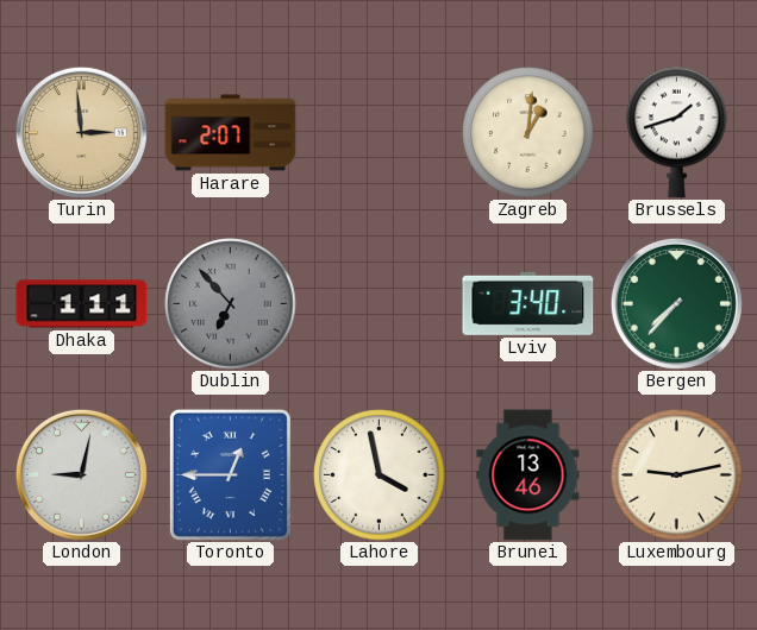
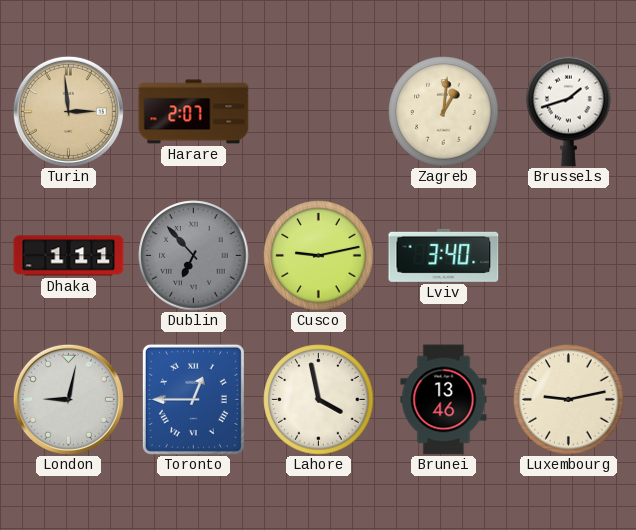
Cusco: none -> 9:13
Bergen: 7:37 -> none
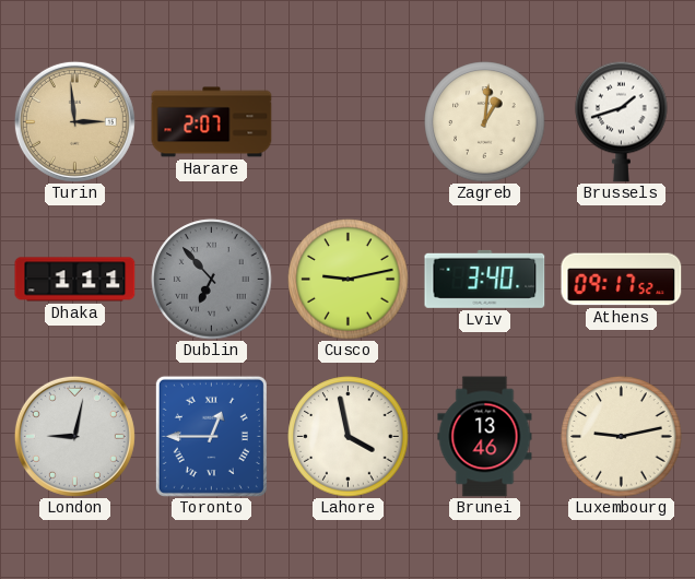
Athens: none -> 09:17
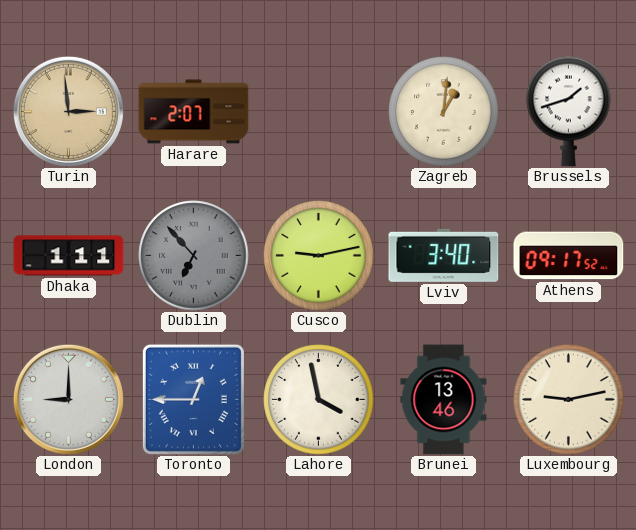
London: 9:02 -> 9:00
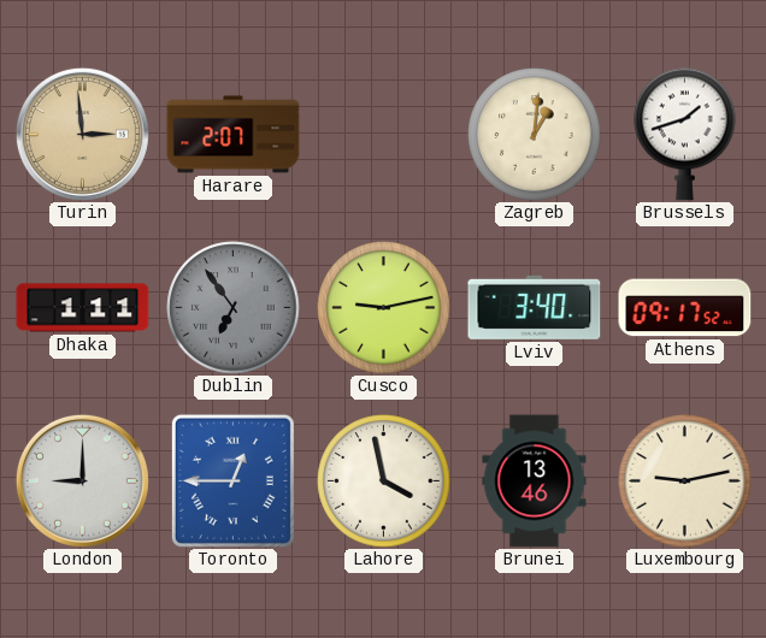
Dublin: 6:53 -> 6:54
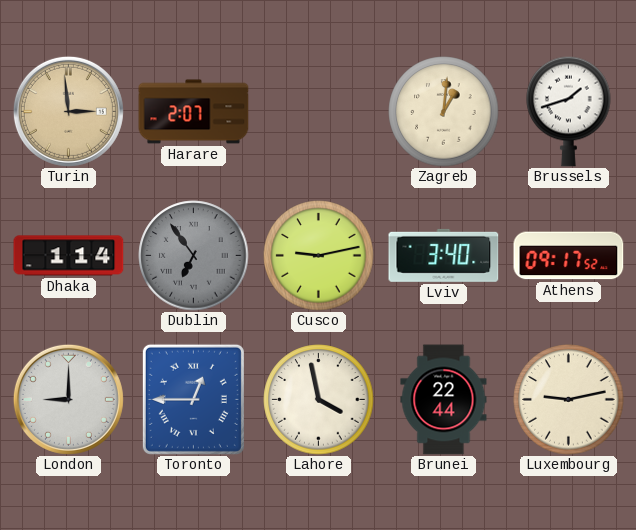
Dhaka: 1:11 -> 1:14
Brunei: 13:46 -> 22:44
